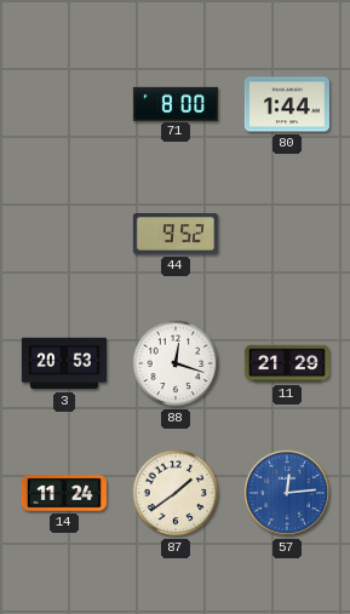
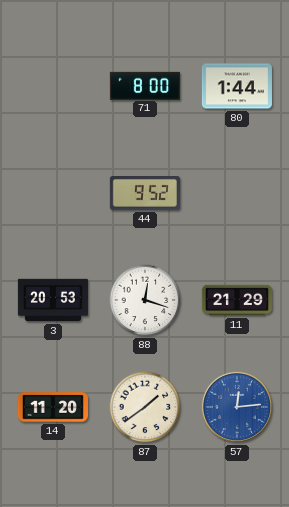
14: 11:24 -> 11:20
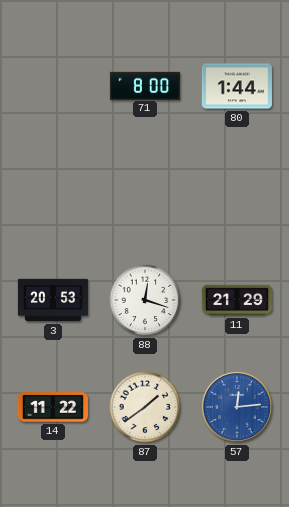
44: 9:52 -> none
14: 11:20 -> 11:22
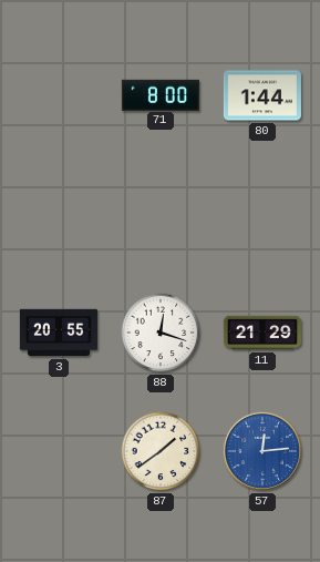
3: 20:53 -> 20:55
14: 11:22 -> none
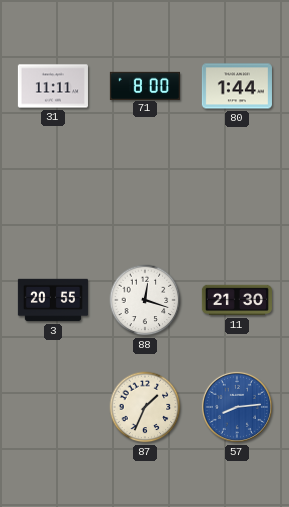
31: none -> 11:11
11: 21:29 -> 21:30
87: 1:39 -> 1:34
57: 12:14 -> 8:14
